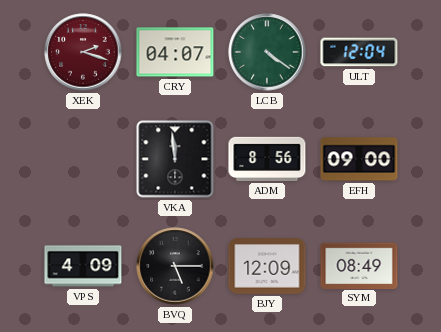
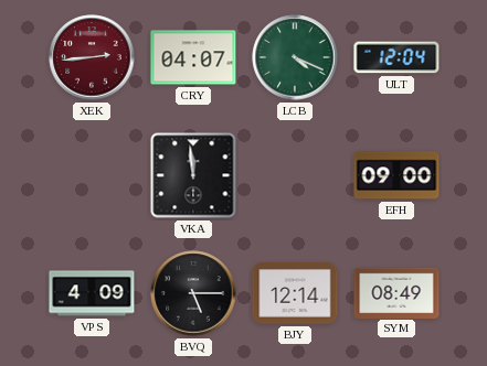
XEK: 2:18 -> 2:44
LCB: 4:21 -> 4:19
ADM: 8:56 -> none
BJY: 12:09 -> 12:14
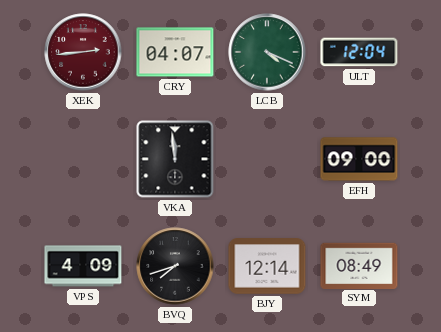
BVQ: 5:15 -> 7:42
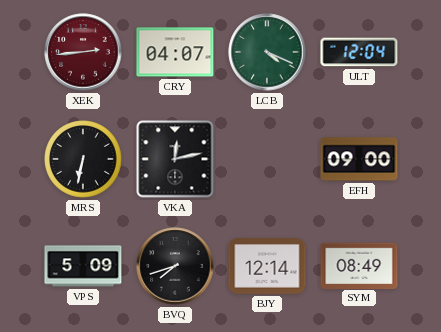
MRS: none -> 6:32
VKA: 11:59 -> 12:13
VPS: 4:09 -> 5:09
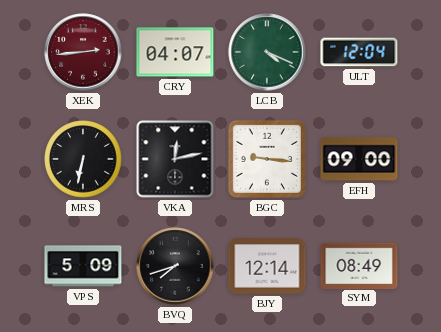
BGC: none -> 9:16
